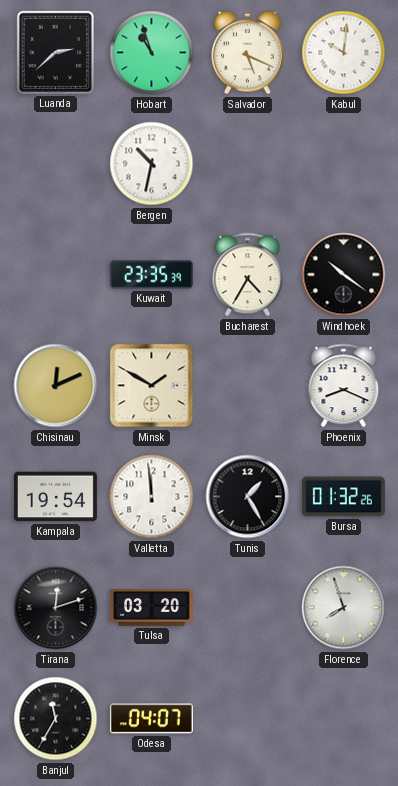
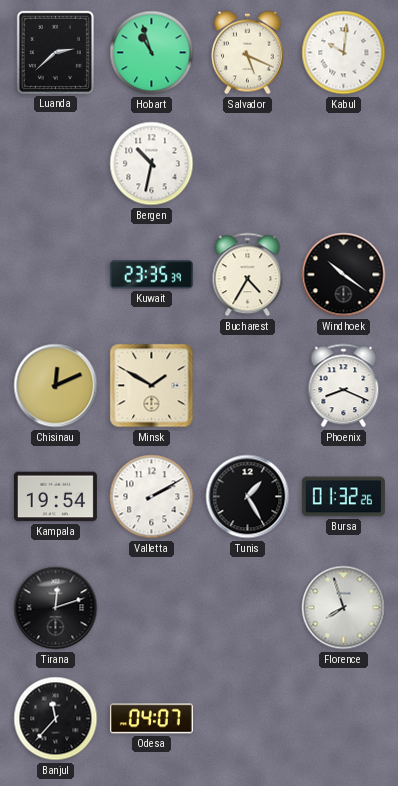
Valletta: 11:59 -> 2:10
Tulsa: 03:20 -> none
Banjul: 11:35 -> 11:37
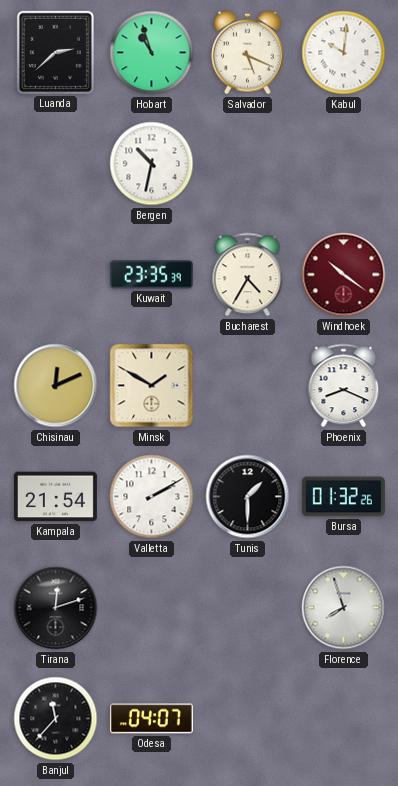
Windhoek dial: black -> burgundy
Kampala: 19:54 -> 21:54
Tunis: 1:25 -> 1:30
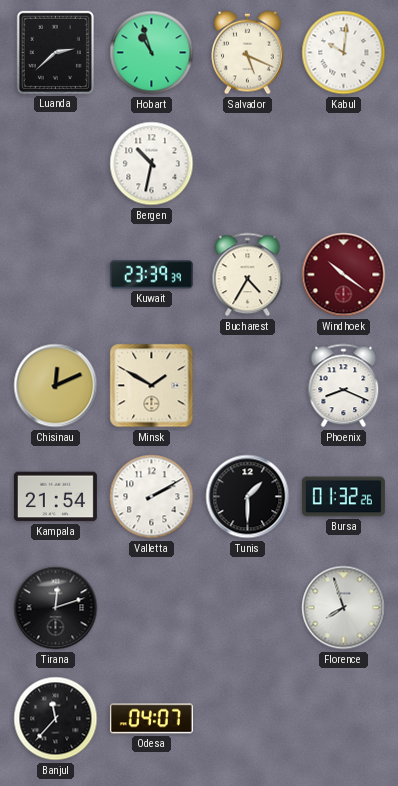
Kuwait: 23:35 -> 23:39
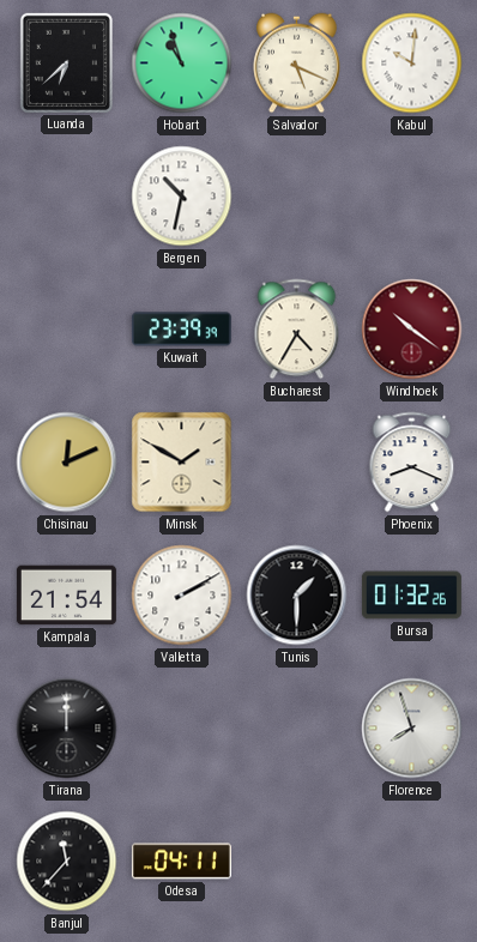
Luanda: 2:38 -> 6:38
Tirana: 12:12 -> 12:00
Odesa: 04:07 -> 04:11
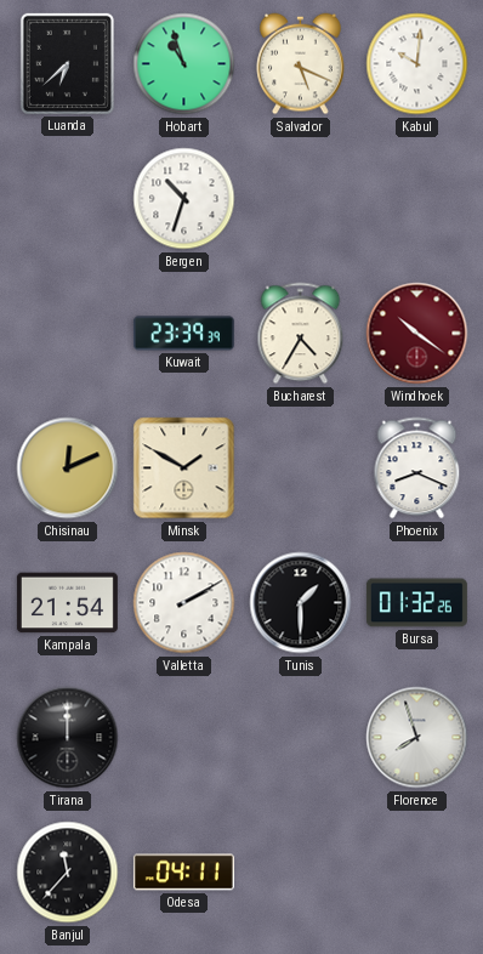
Bergen: 10:32 -> 10:33
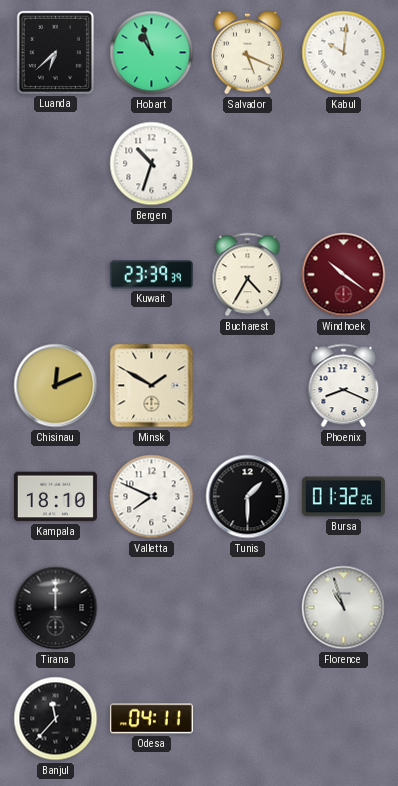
Kampala: 21:54 -> 18:10
Valletta: 2:10 -> 7:49
Florence: 7:57 -> 10:57
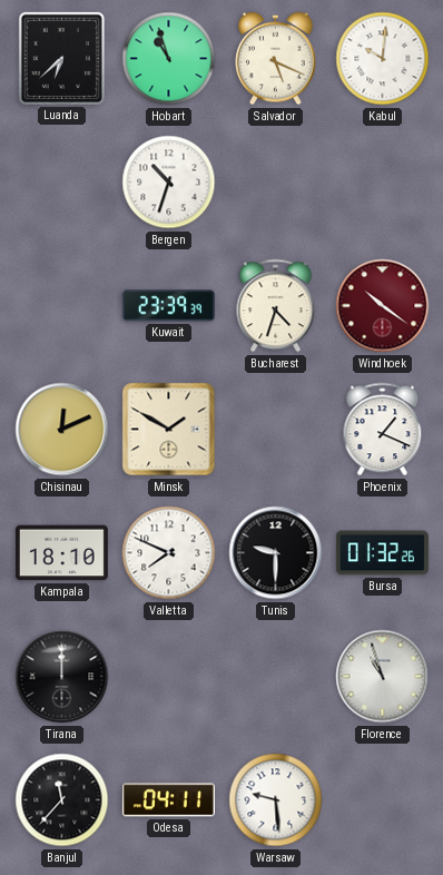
Bucharest: 4:35 -> 4:33
Phoenix: 8:19 -> 1:19
Tunis: 1:30 -> 9:30
Warsaw: none -> 9:29
